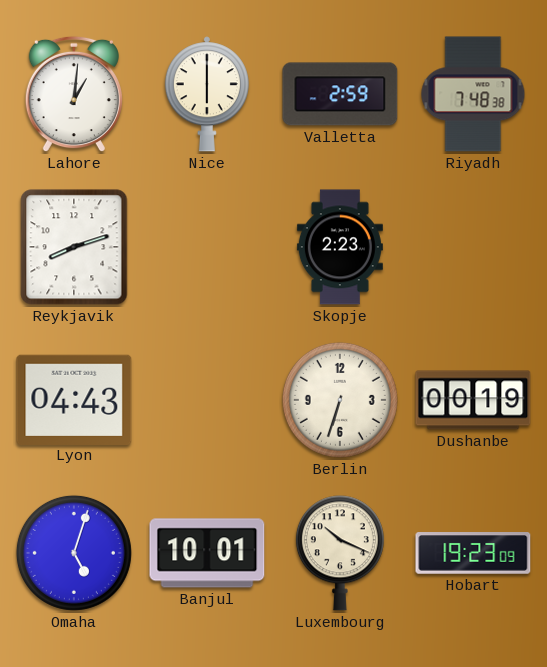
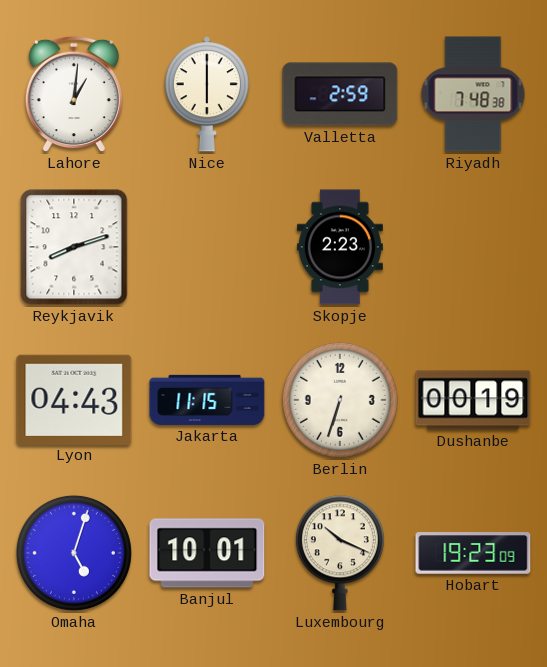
Jakarta: none -> 11:15
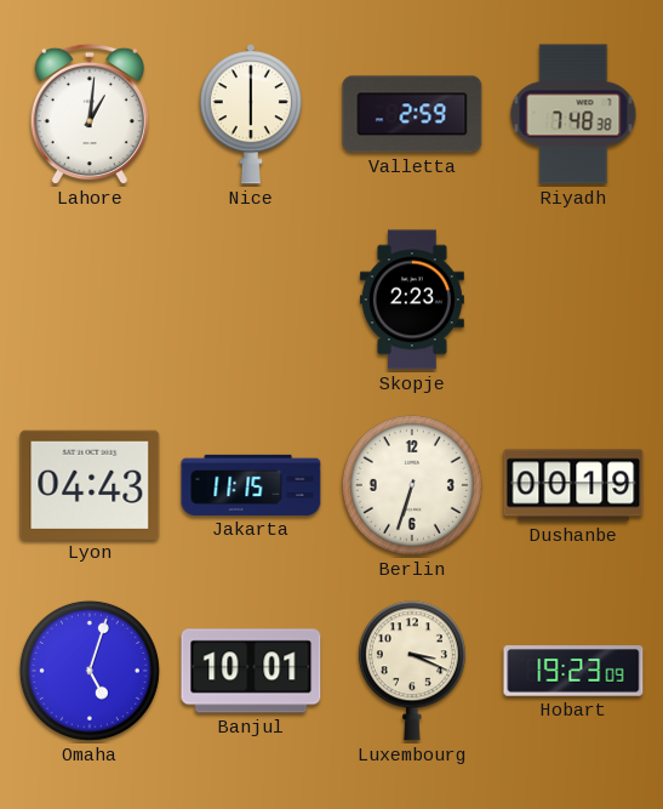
Reykjavik: 8:12 -> none
Luxembourg: 10:19 -> 3:19
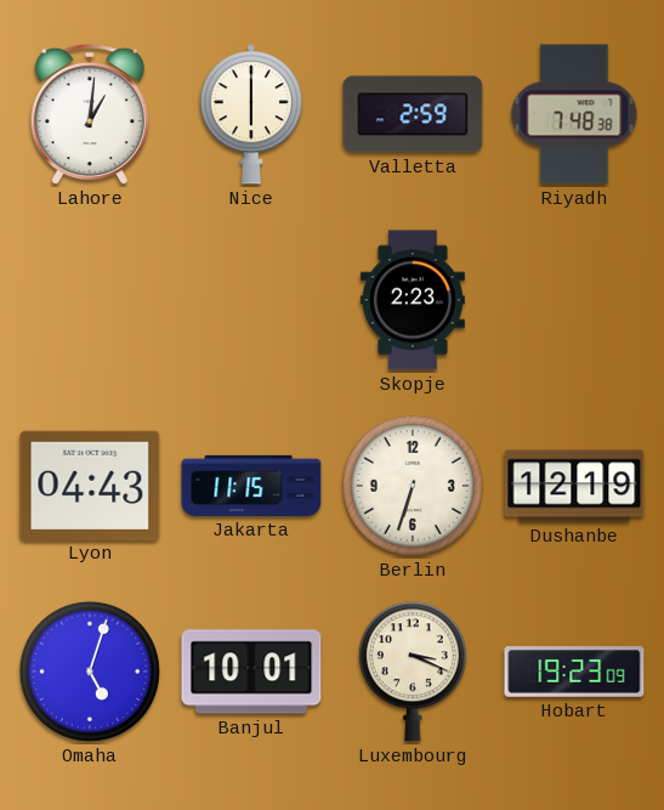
Dushanbe: 00:19 -> 12:19
